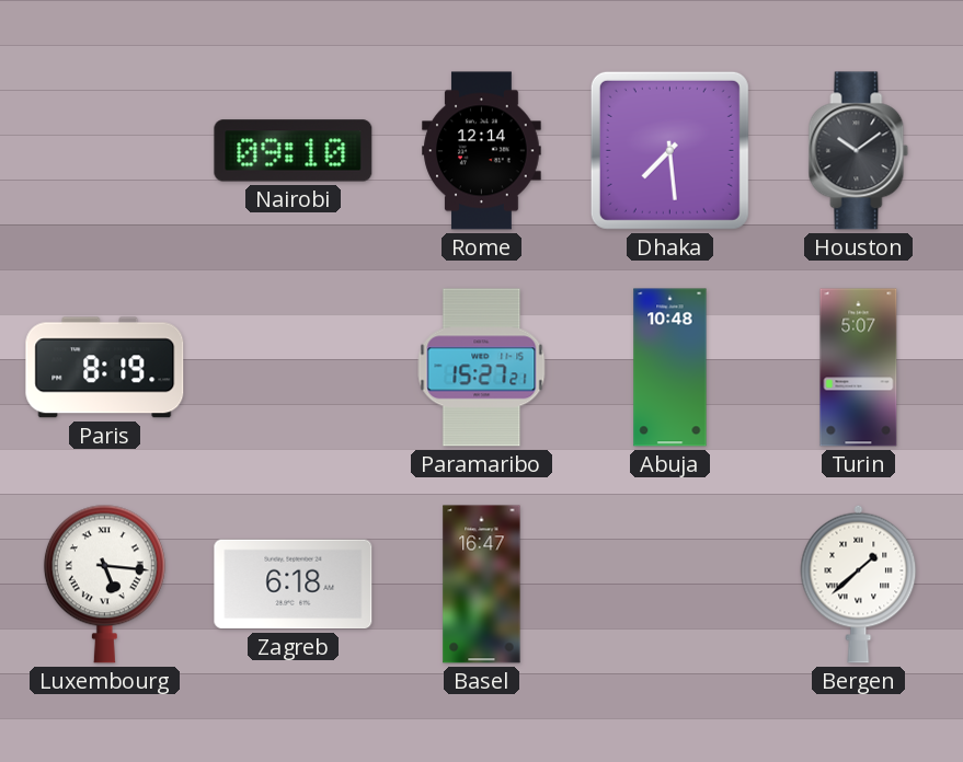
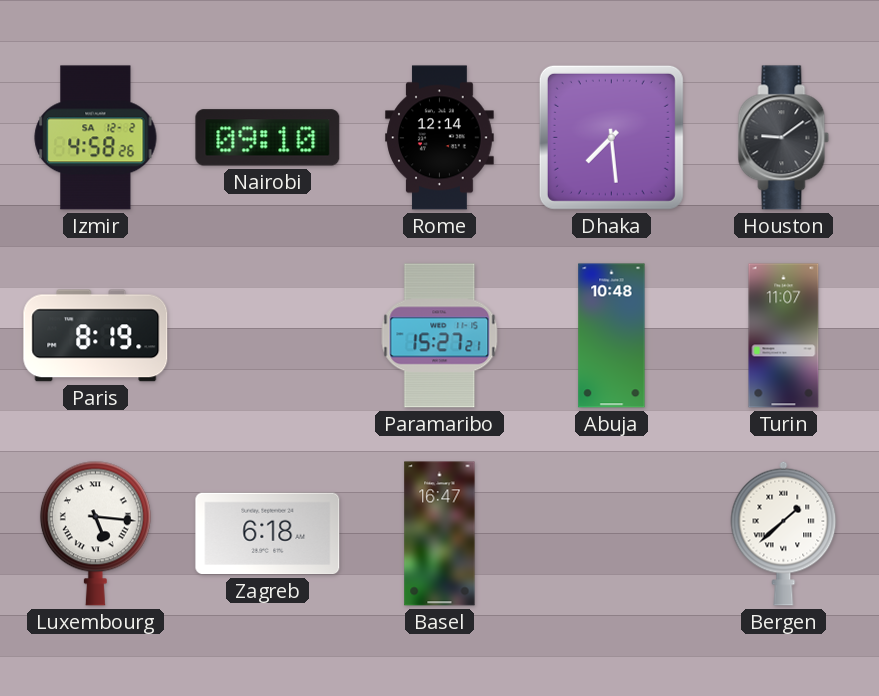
Izmir: none -> 4:58
Houston: 10:09 -> 9:09
Turin: 5:07 -> 11:07
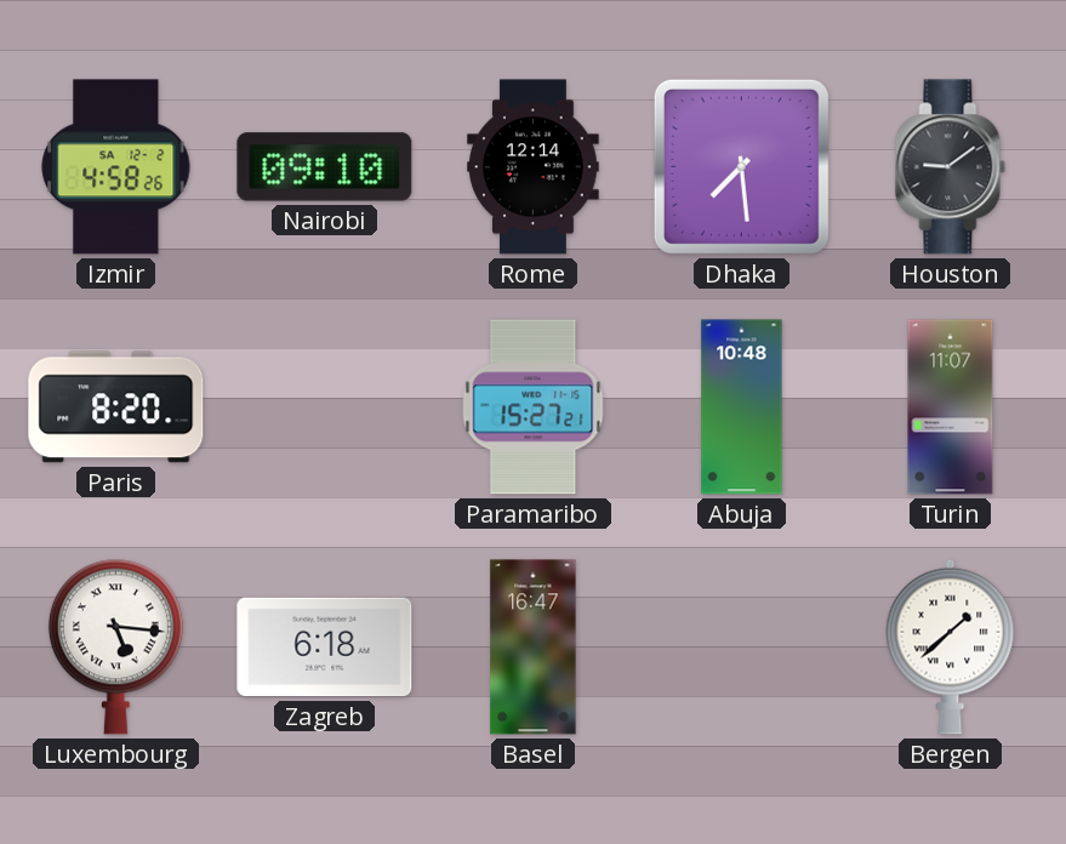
Paris: 8:19 -> 8:20
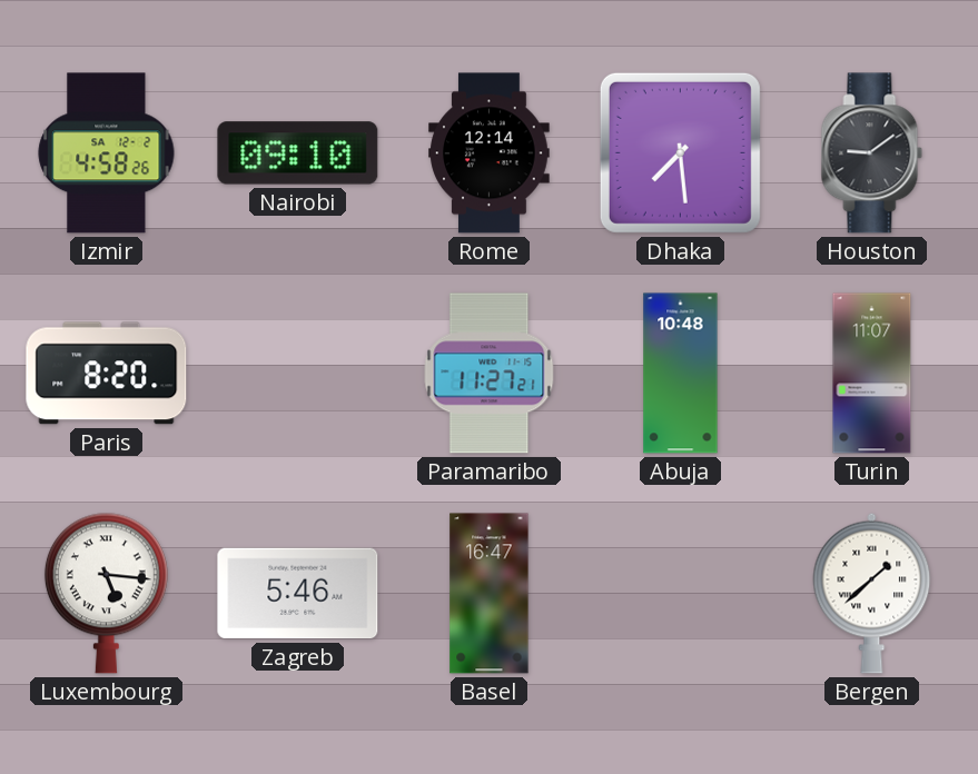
Paramaribo: 15:27 -> 11:27
Zagreb: 6:18 -> 5:46
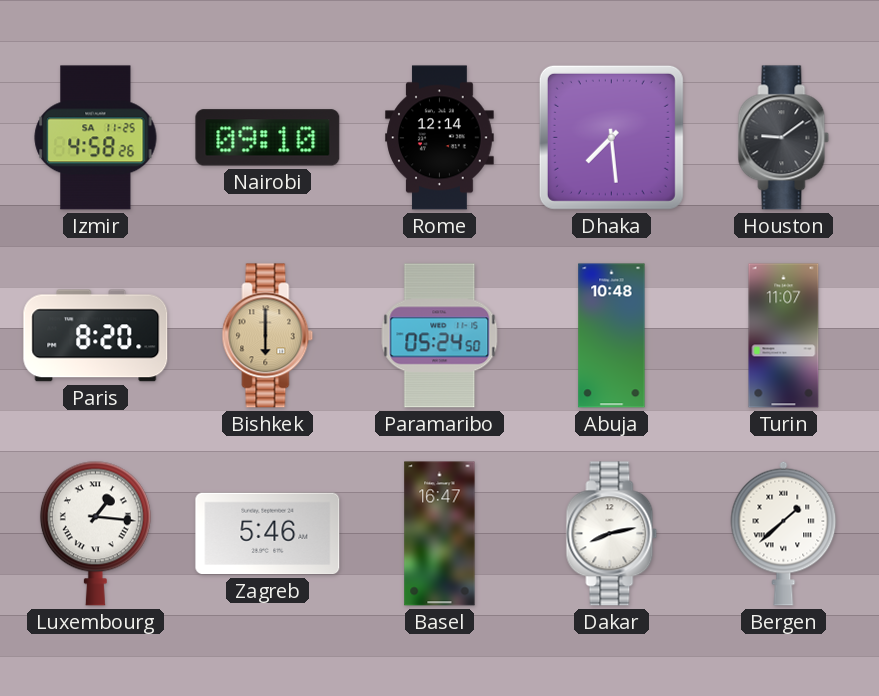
Izmir date: SA 12-2 -> SA 11-25
Bishkek: none -> 6:00
Paramaribo: 11:27 -> 05:24
Luxembourg: 5:16 -> 1:16
Dakar: none -> 8:13
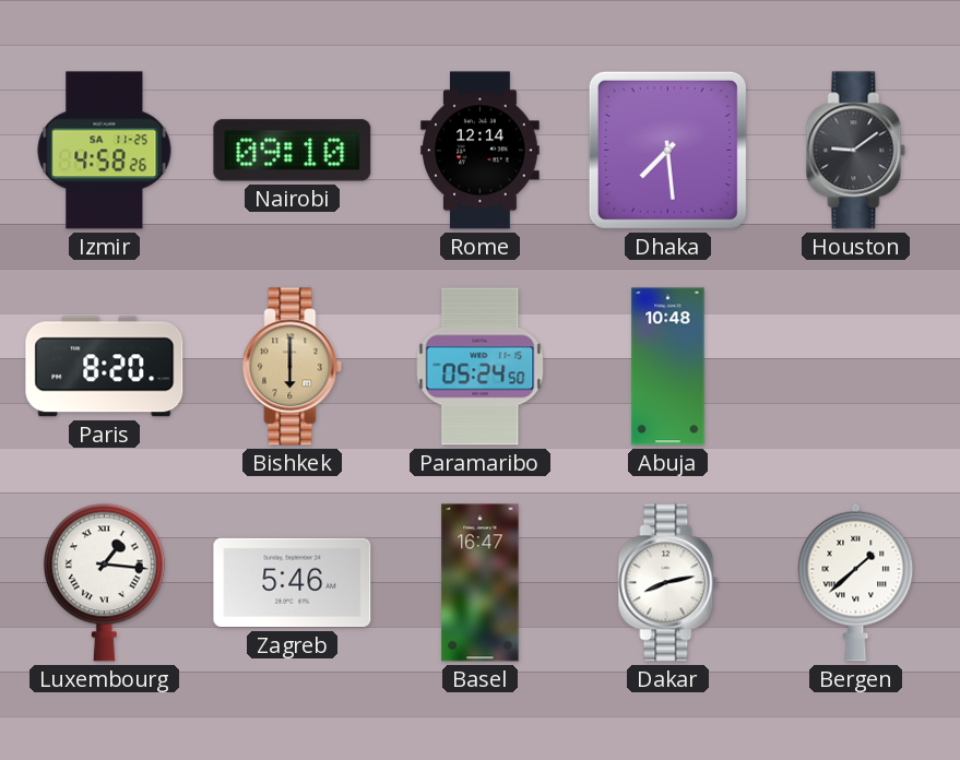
Turin: 11:07 -> none
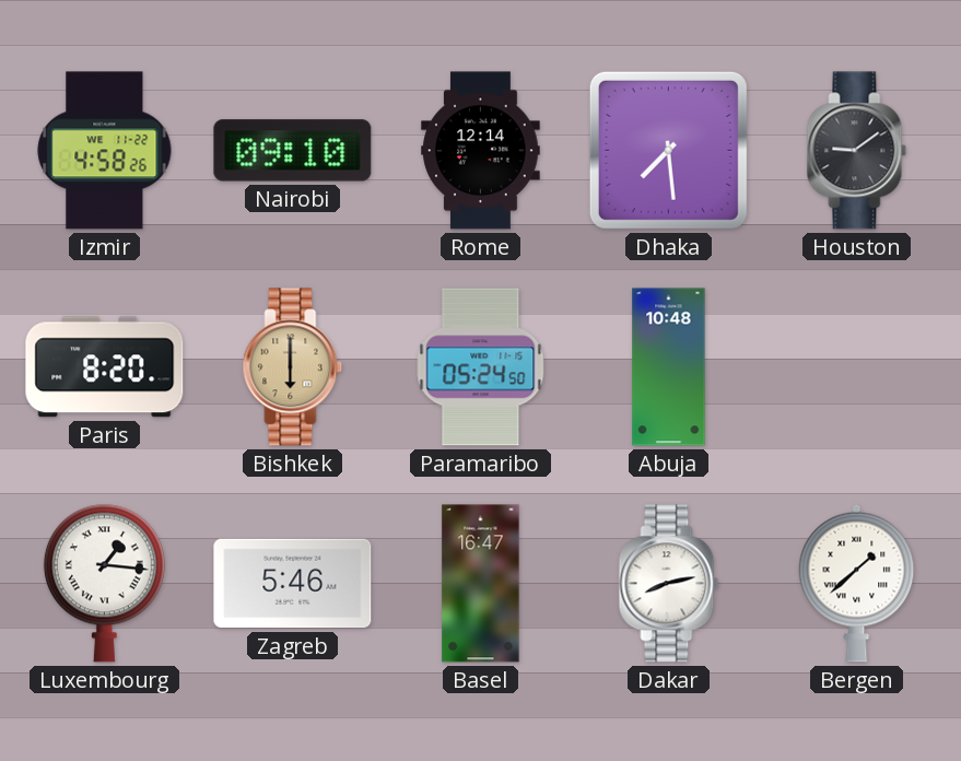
Izmir date: SA 11-25 -> WE 11-22
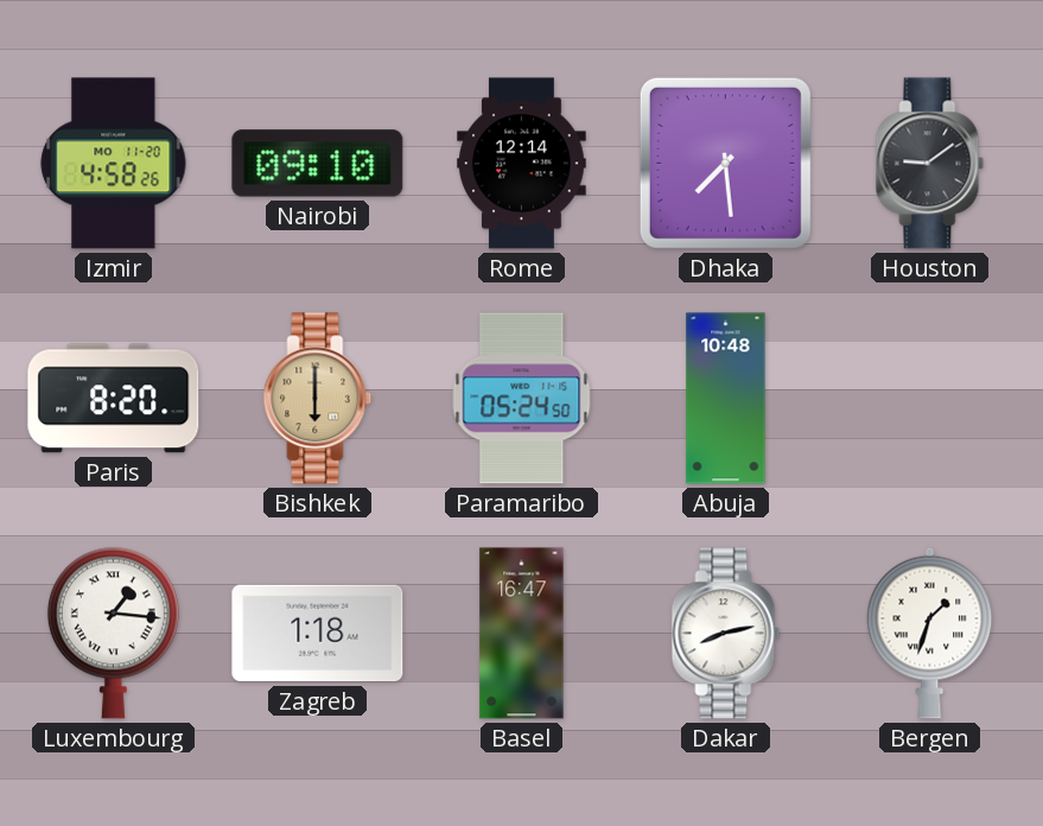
Izmir date: WE 11-22 -> MO 11-20
Zagreb: 5:46 -> 1:18
Bergen: 1:38 -> 1:33
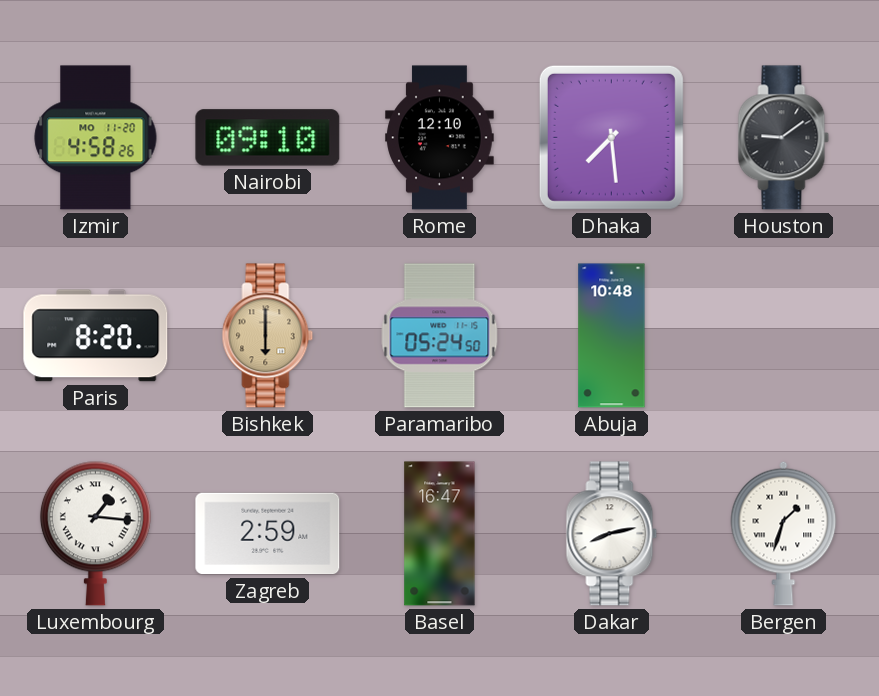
Rome: 12:14 -> 12:10
Zagreb: 1:18 -> 2:59
